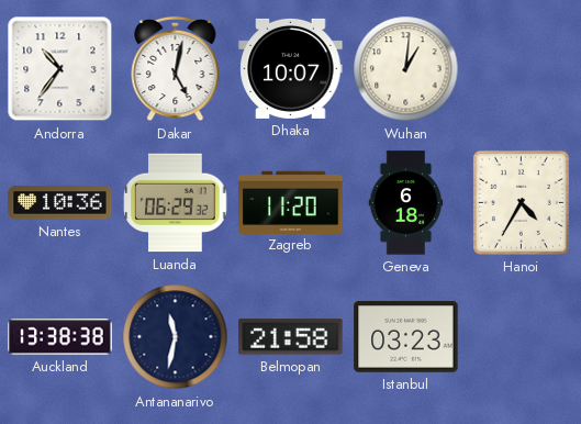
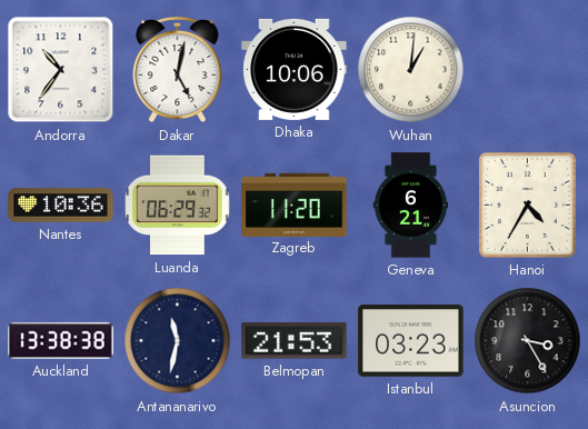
Dhaka: 10:07 -> 10:06
Geneva: 6:18 -> 6:21
Belmopan: 21:58 -> 21:53
Asuncion: none -> 3:25
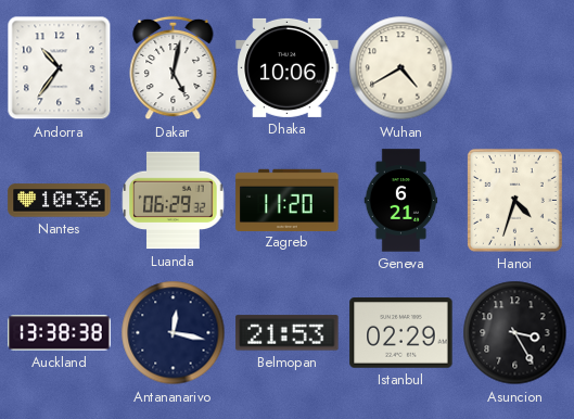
Wuhan: 1:01 -> 4:40
Hanoi: 4:35 -> 4:33
Antananarivo: 11:32 -> 12:17
Istanbul: 03:23 -> 02:29
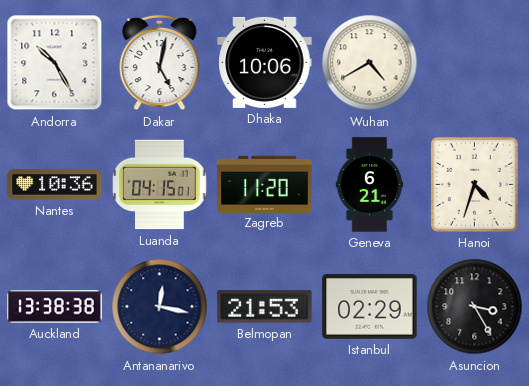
Andorra: 10:36 -> 10:25
Luanda: 06:29 -> 04:15
